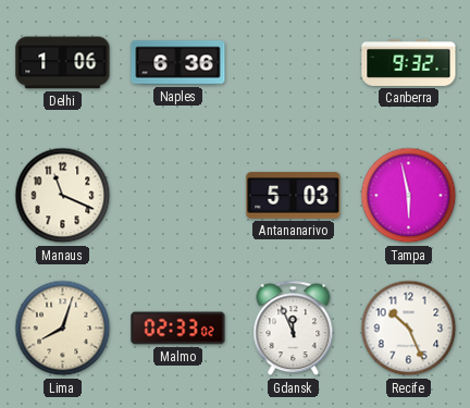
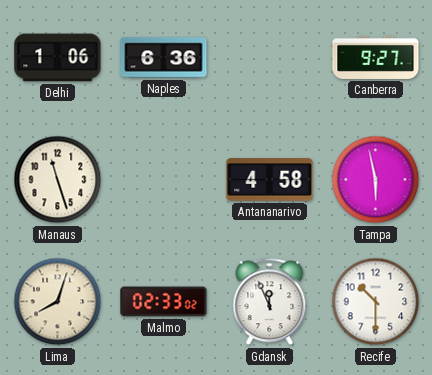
Canberra: 9:32 -> 9:27
Manaus: 11:19 -> 11:27
Antananarivo: 5:03 -> 4:58
Recife: 10:26 -> 10:30
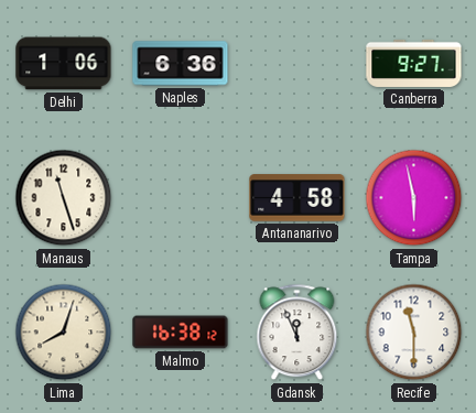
Malmo: 02:33 -> 16:38
Recife: 10:30 -> 11:30
